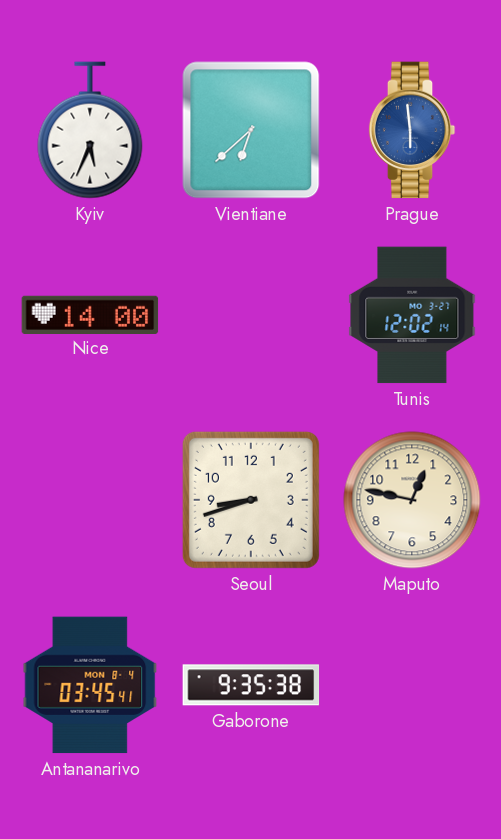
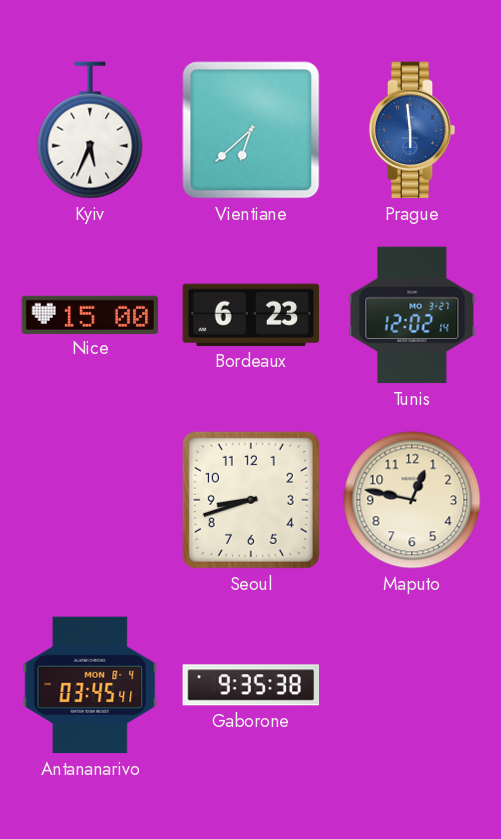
Nice: 14:00 -> 15:00
Bordeaux: none -> 6:23
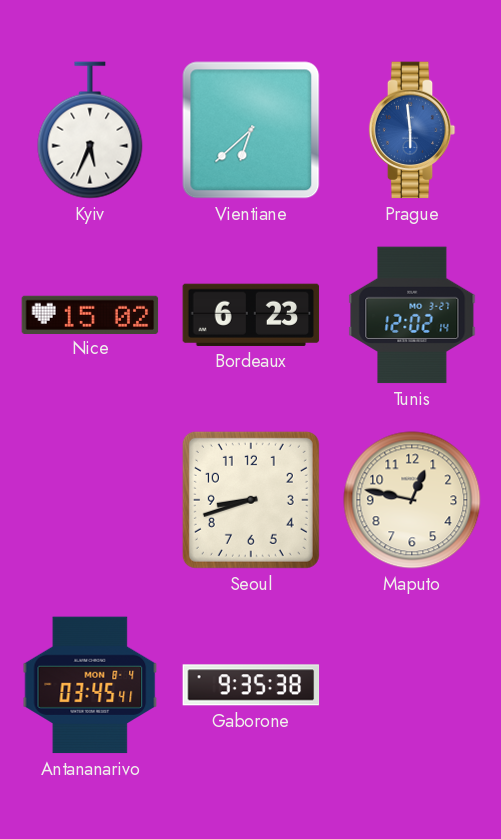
Nice: 15:00 -> 15:02
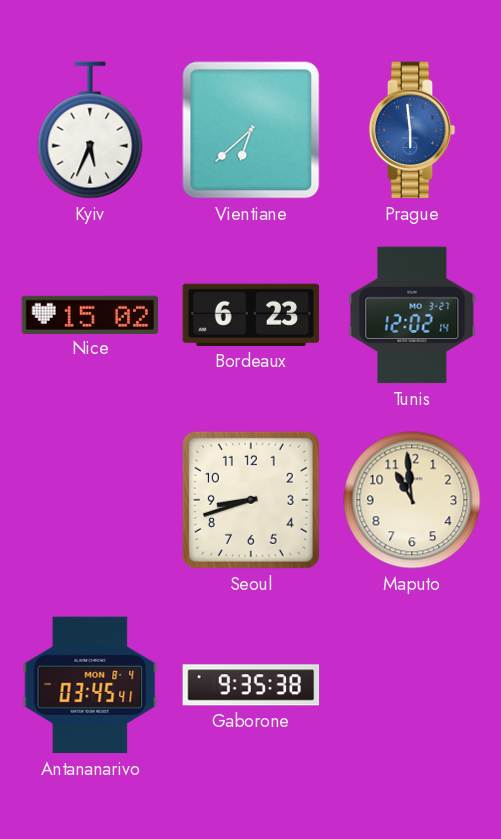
Maputo: 12:47 -> 10:59
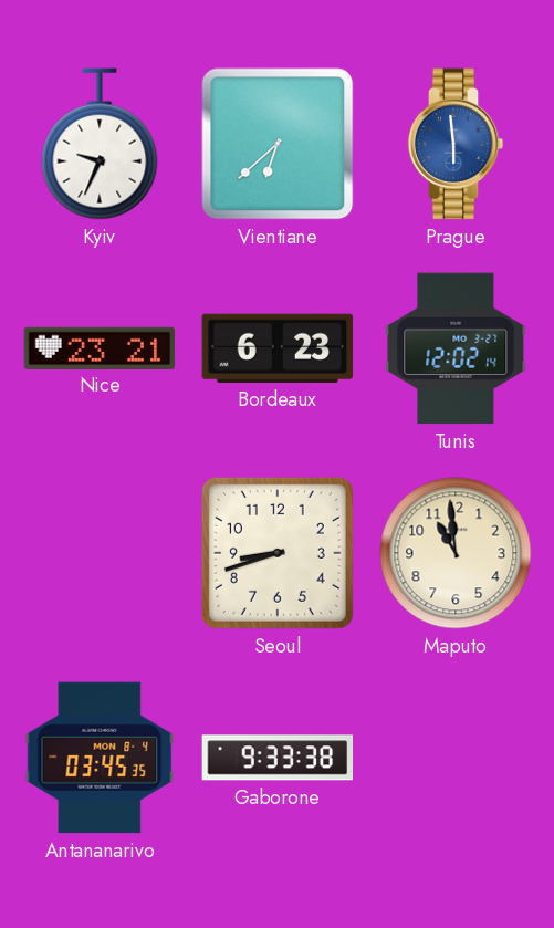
Kyiv: 5:34 -> 9:34
Nice: 15:02 -> 23:21
Antananarivo: 03:45:41 -> 03:45:35
Gaborone: 9:35 -> 9:33
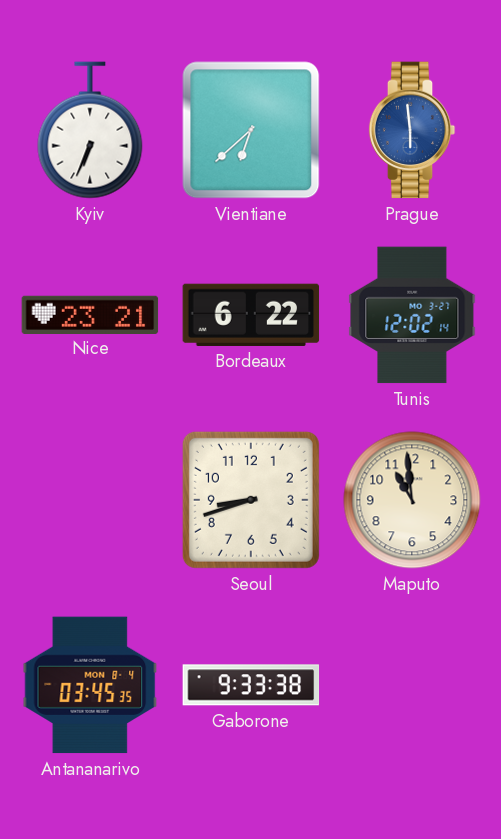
Kyiv: 9:34 -> 6:34
Bordeaux: 6:23 -> 6:22
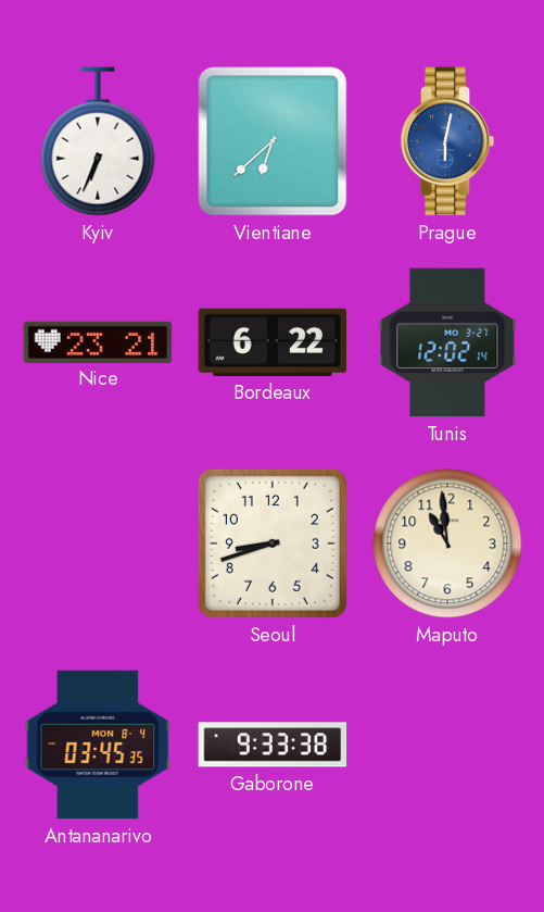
Prague: 5:59 -> 6:02
